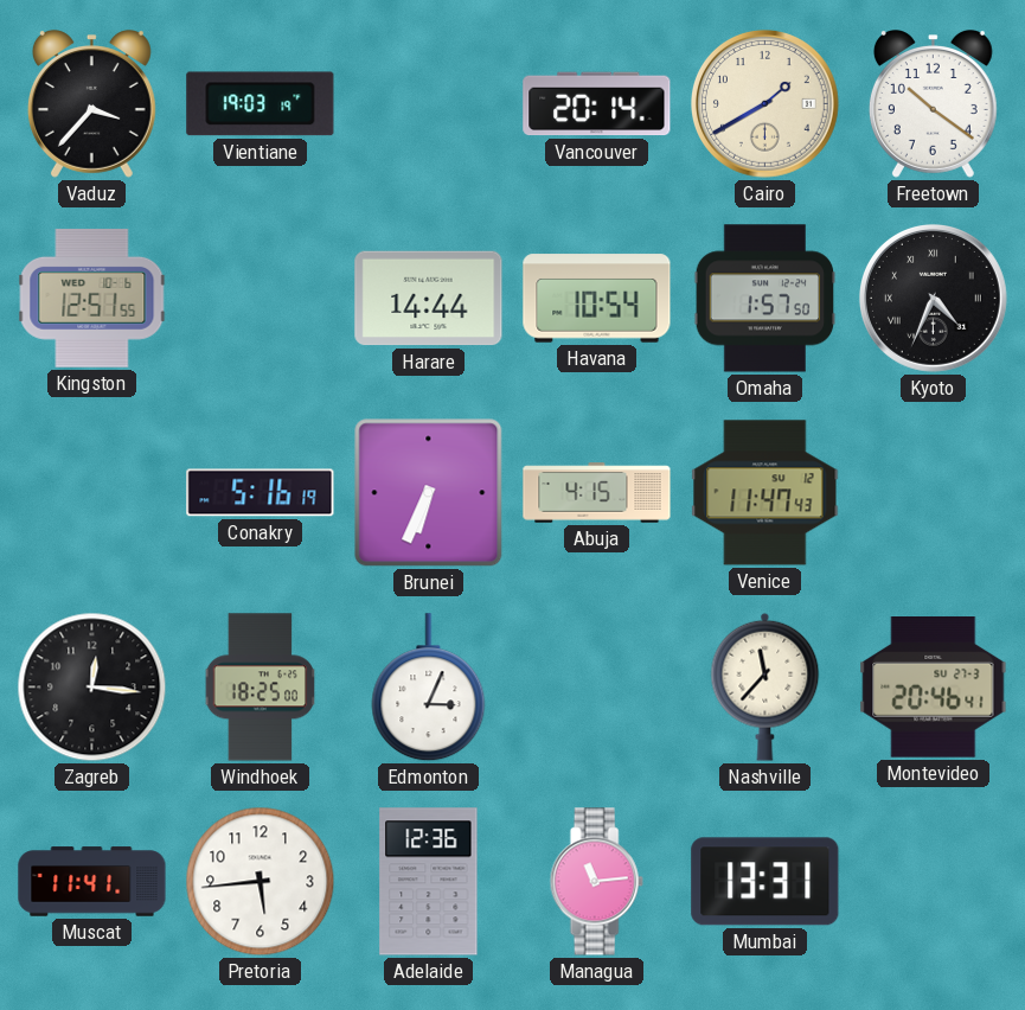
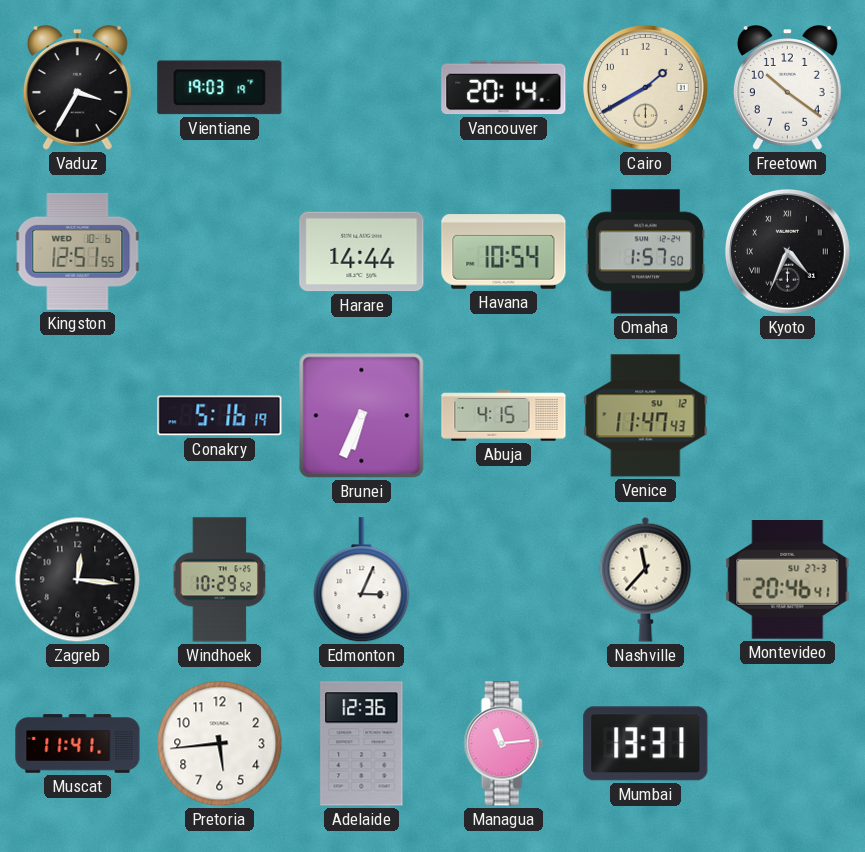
Vaduz: 3:37 -> 3:35
Windhoek: 18:25 -> 10:29
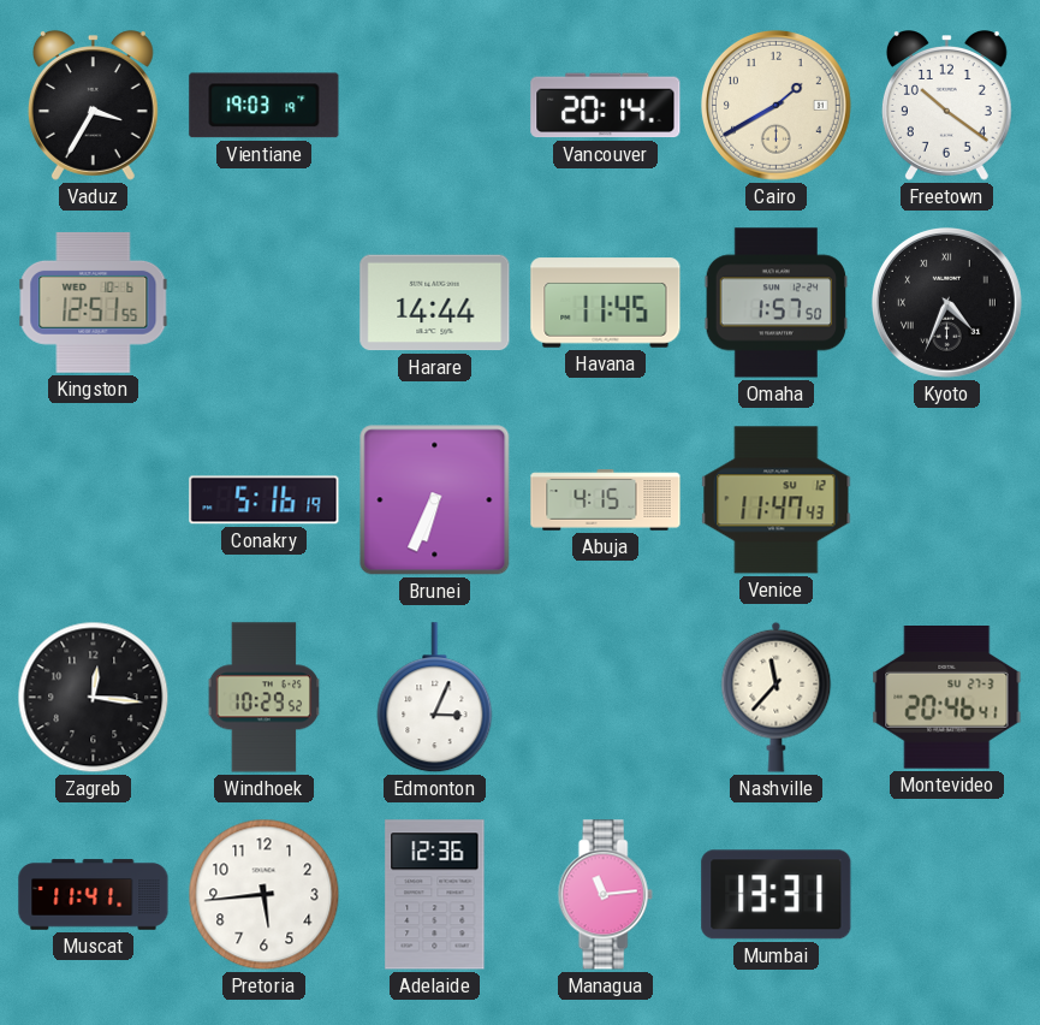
Havana: 10:54 -> 11:45
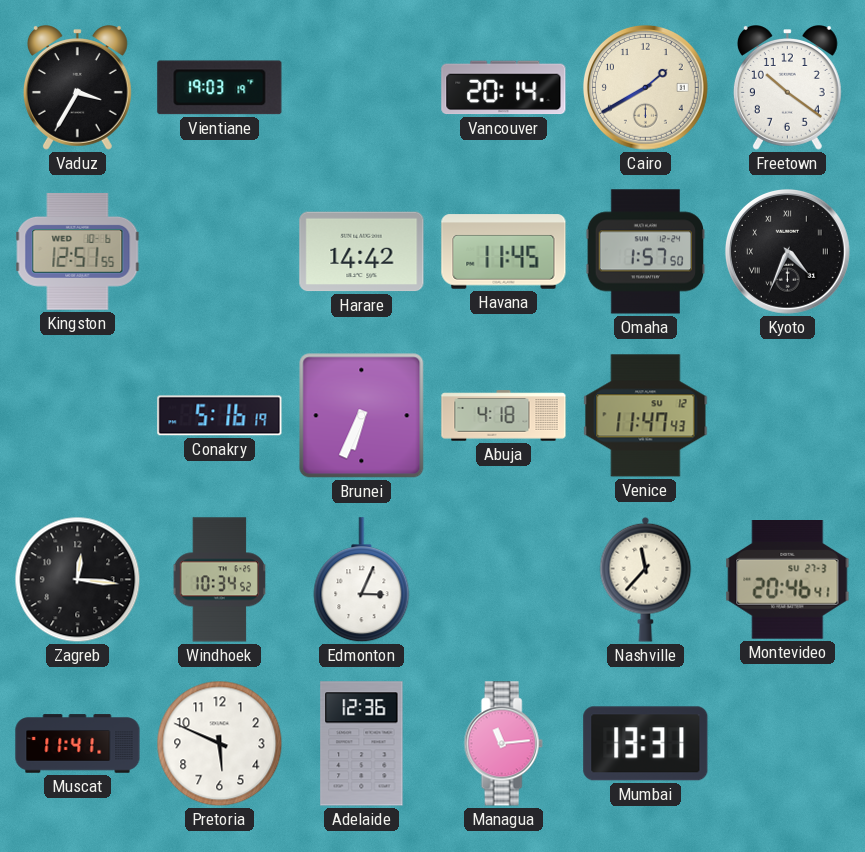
Harare: 14:44 -> 14:42
Abuja: 4:15 -> 4:18
Windhoek: 10:29 -> 10:34
Pretoria: 5:44 -> 5:49
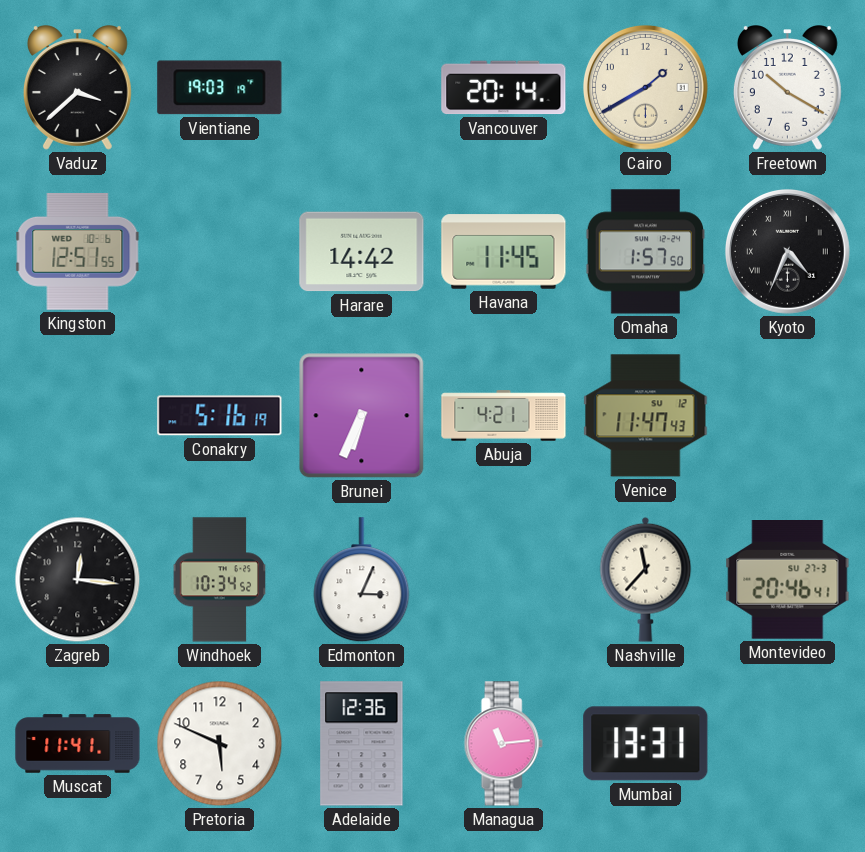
Vaduz: 3:35 -> 3:38
Freetown: 10:21 -> 10:20
Abuja: 4:18 -> 4:21
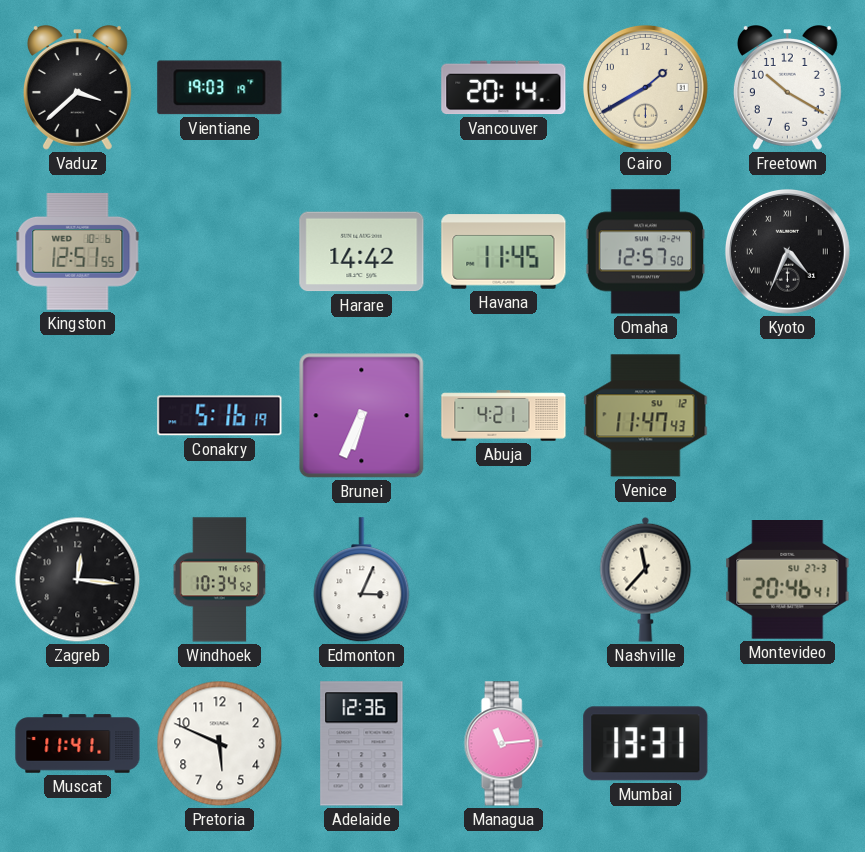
Omaha: 1:57 -> 12:57
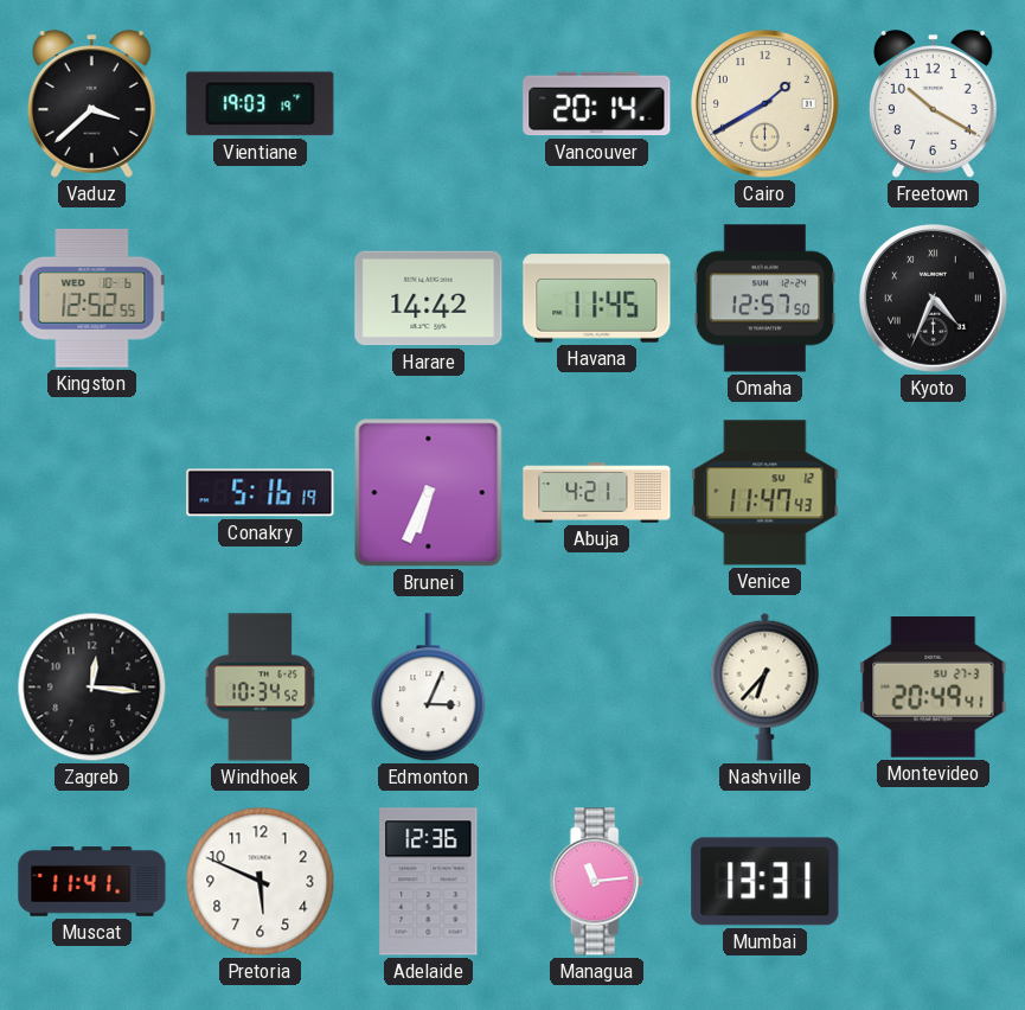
Kingston: 12:51 -> 12:52
Nashville: 11:37 -> 6:37
Montevideo: 20:46 -> 20:49
